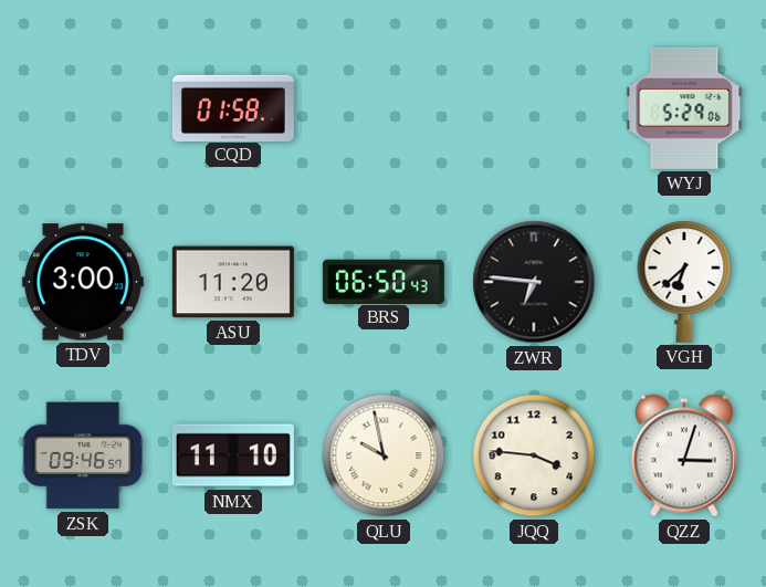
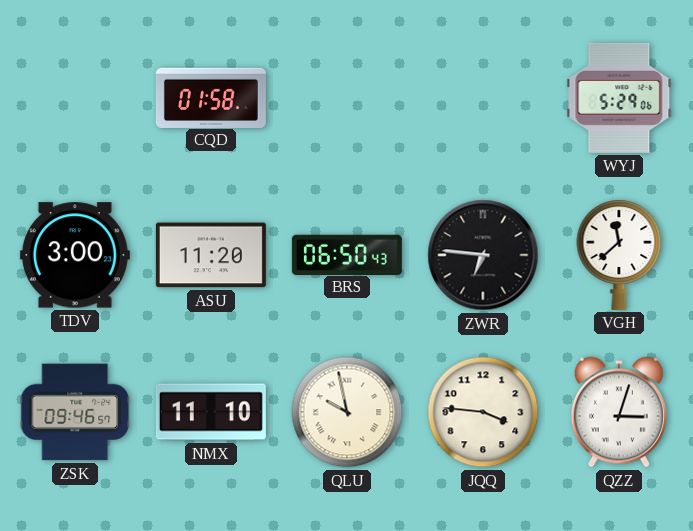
VGH: 6:38 -> 11:38
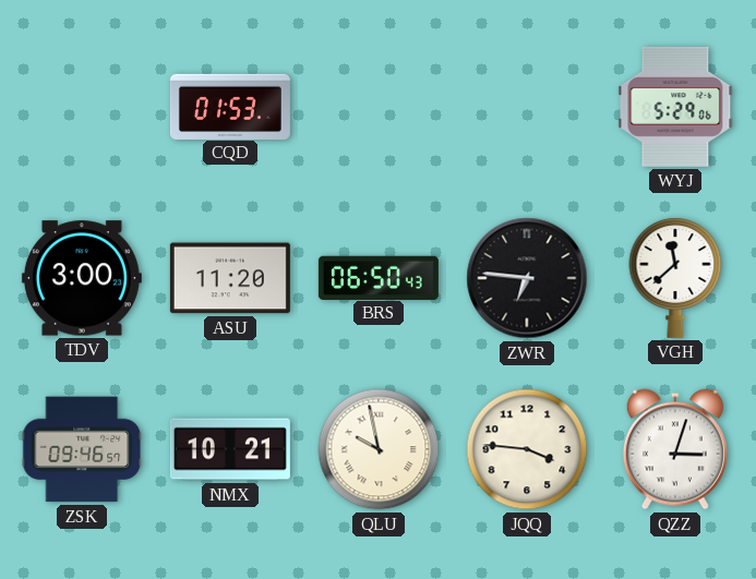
CQD: 01:58 -> 01:53
NMX: 11:10 -> 10:21
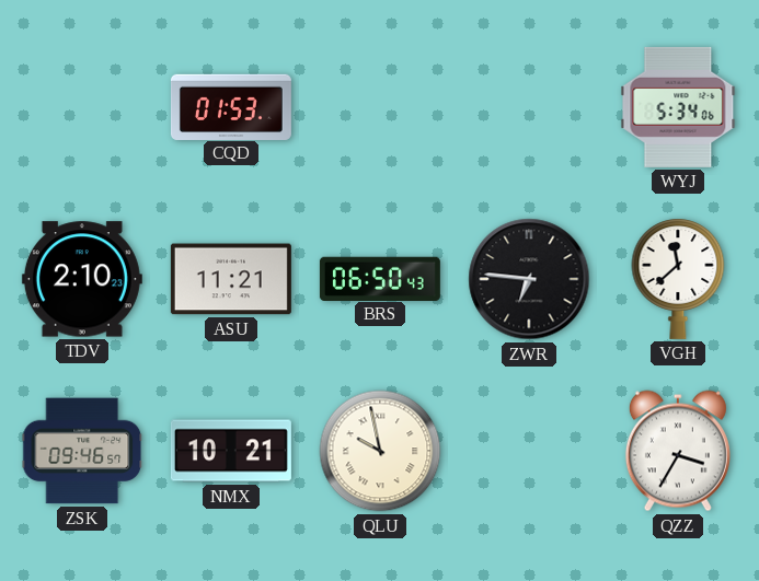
WYJ: 5:29 -> 5:34
TDV: 3:00 -> 2:10
ASU: 11:20 -> 11:21
JQQ: 3:46 -> none
QZZ: 3:03 -> 3:35
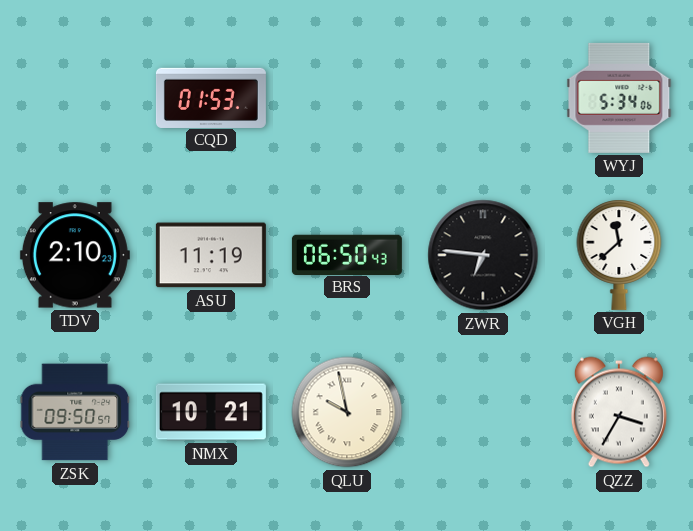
ASU: 11:21 -> 11:19
ZSK: 09:46 -> 09:50
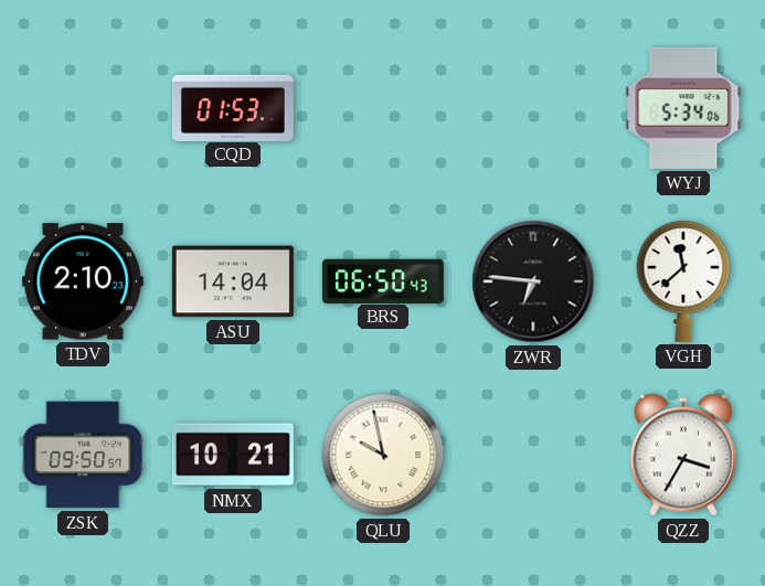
ASU: 11:19 -> 14:04
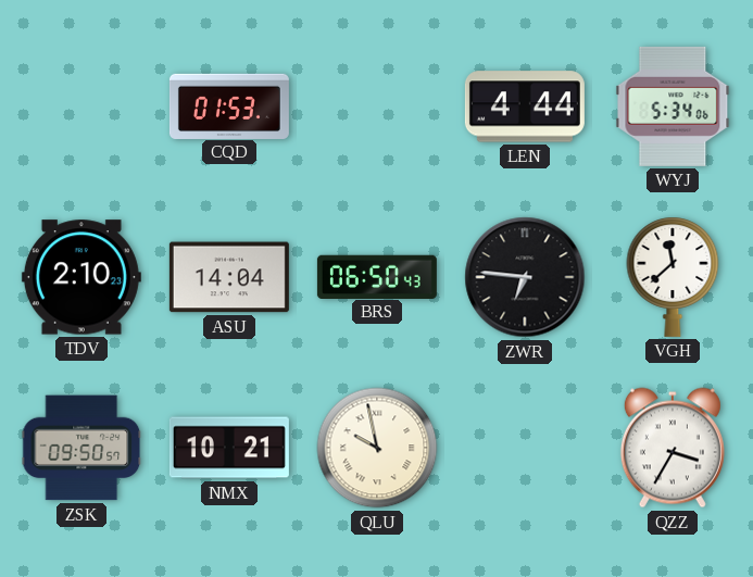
LEN: none -> 4:44
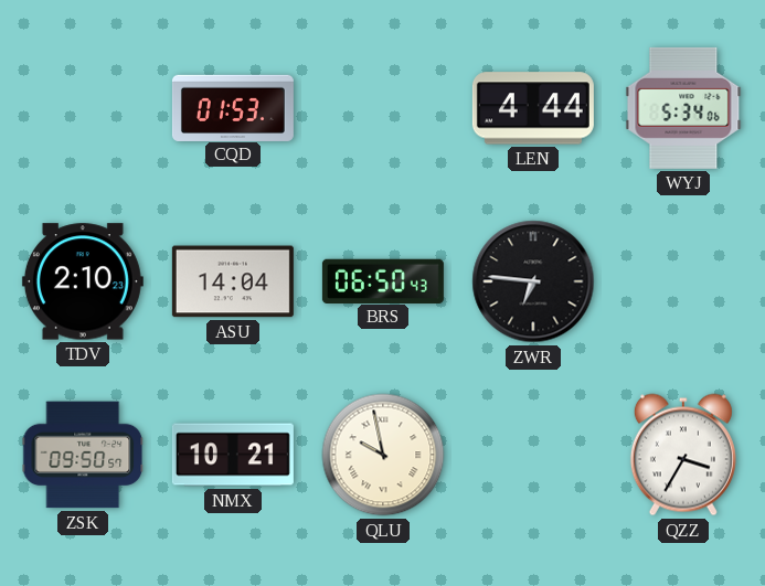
VGH: 11:38 -> none
